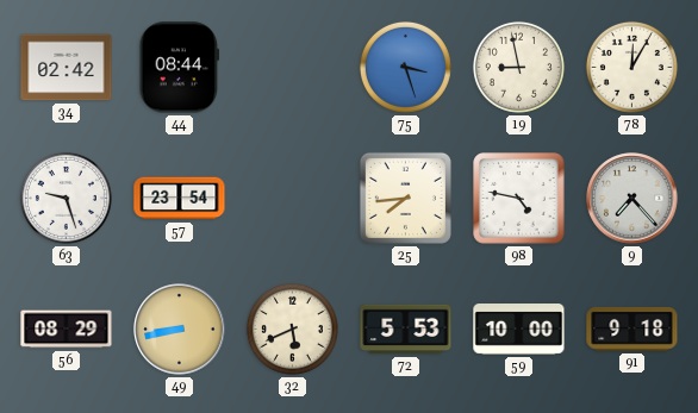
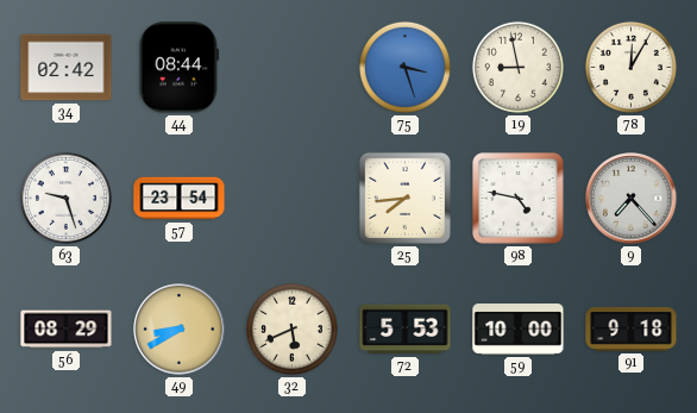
49: 8:43 -> 8:40
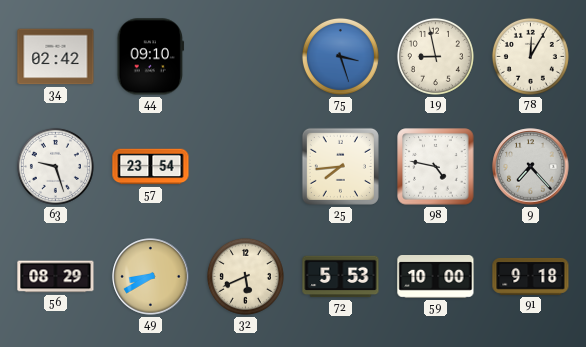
44: 08:44 -> 09:10
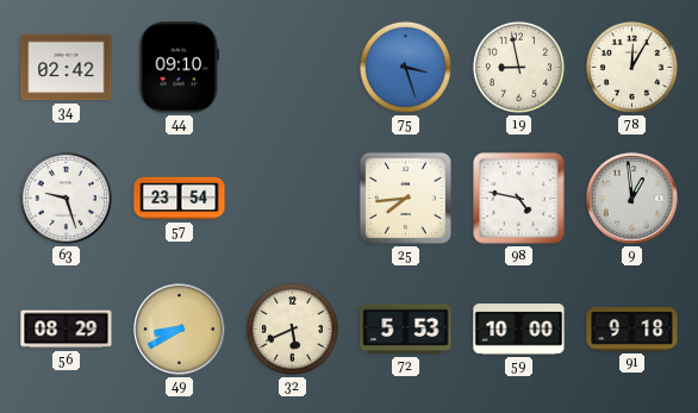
9: 7:23 -> 12:59
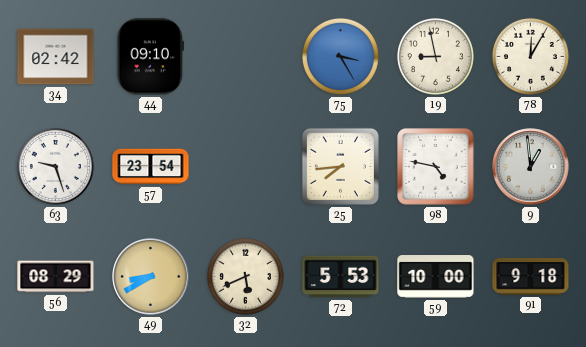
75: 3:27 -> 3:25
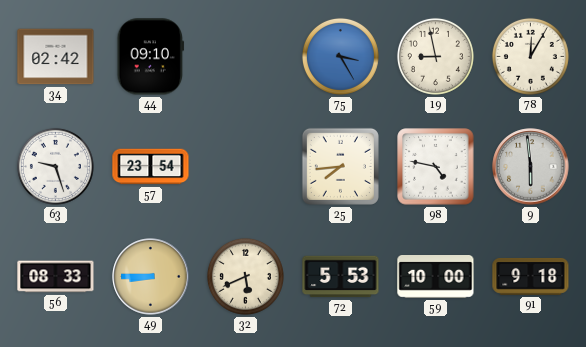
9: 12:59 -> 5:59
56: 08:29 -> 08:33
49: 8:40 -> 8:45
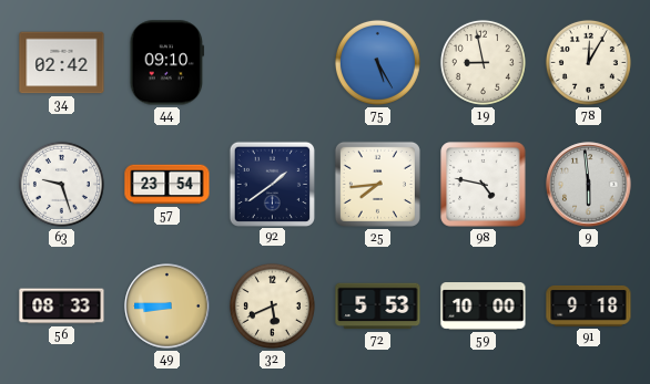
75: 3:25 -> 5:25
92: none -> 1:39
